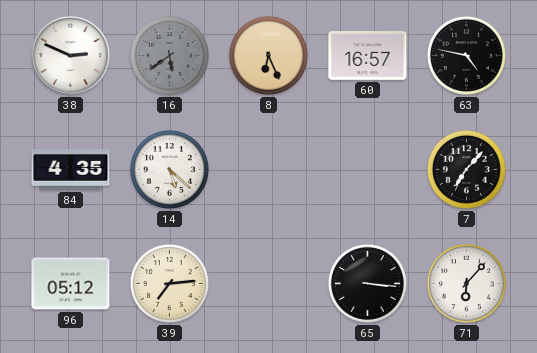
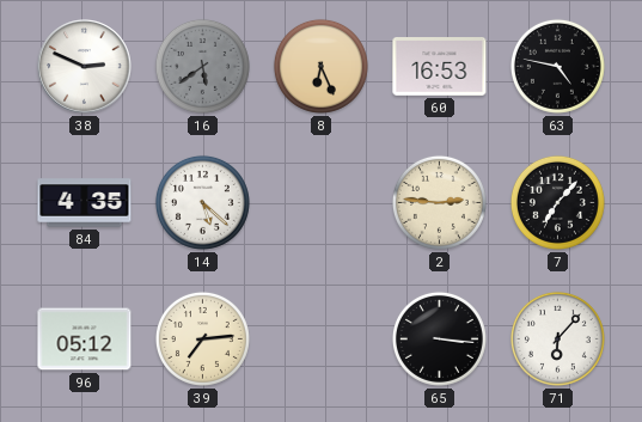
60: 16:57 -> 16:53
2: none -> 2:46
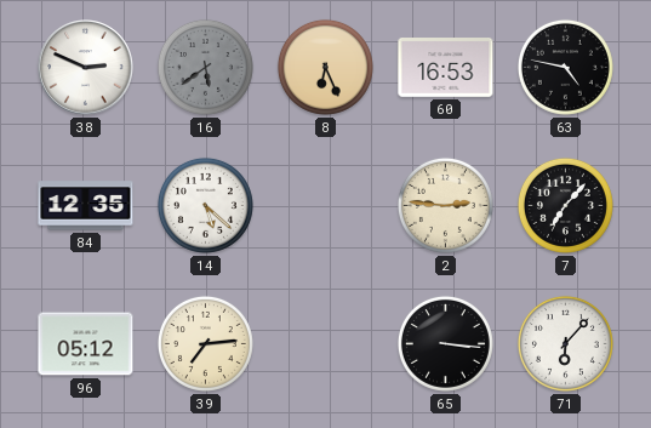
84: 4:35 -> 12:35
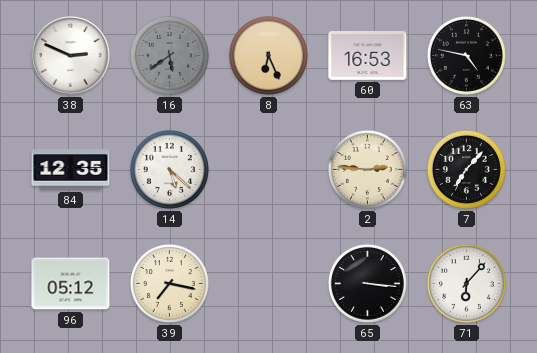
39: 7:14 -> 7:17
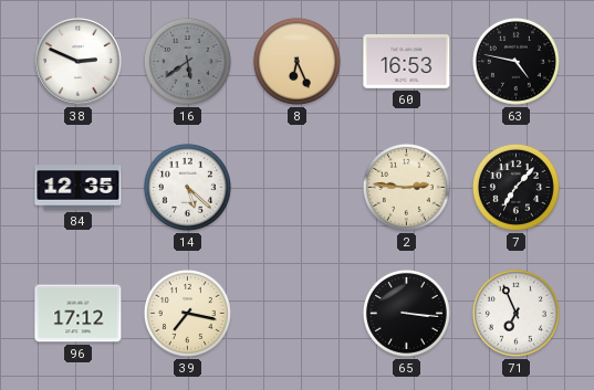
96: 05:12 -> 17:12
71: 6:07 -> 6:56
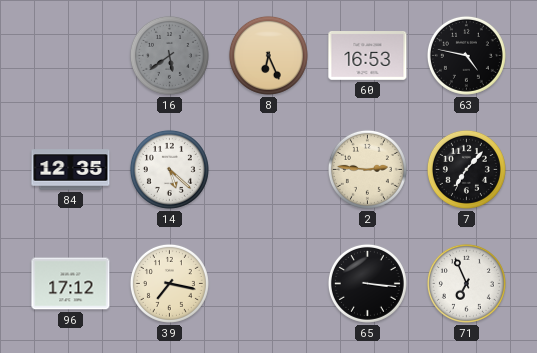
38: 2:49 -> none
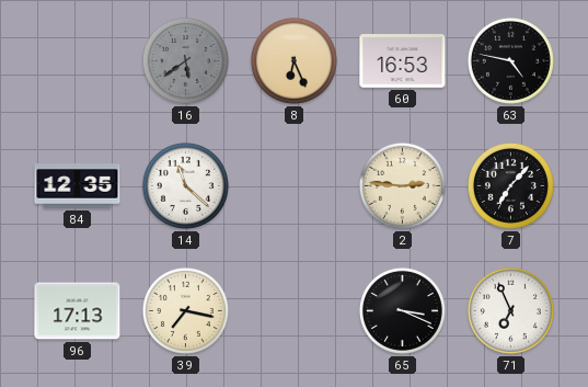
14: 5:22 -> 11:22
96: 17:12 -> 17:13
65: 3:16 -> 3:19
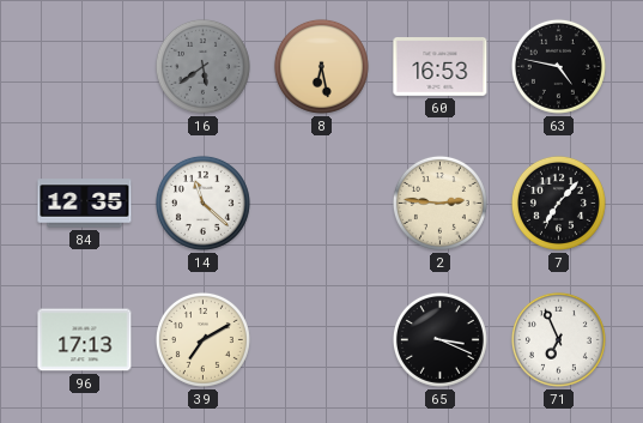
8: 6:26 -> 6:28
39: 7:17 -> 7:10
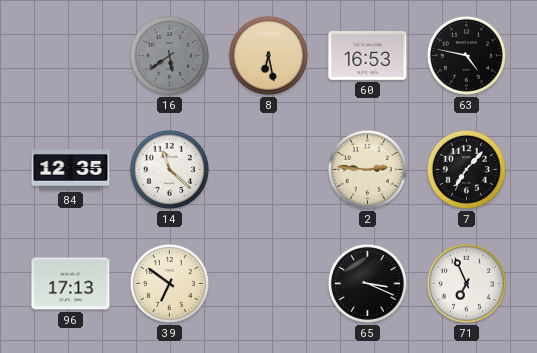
39: 7:10 -> 6:51
